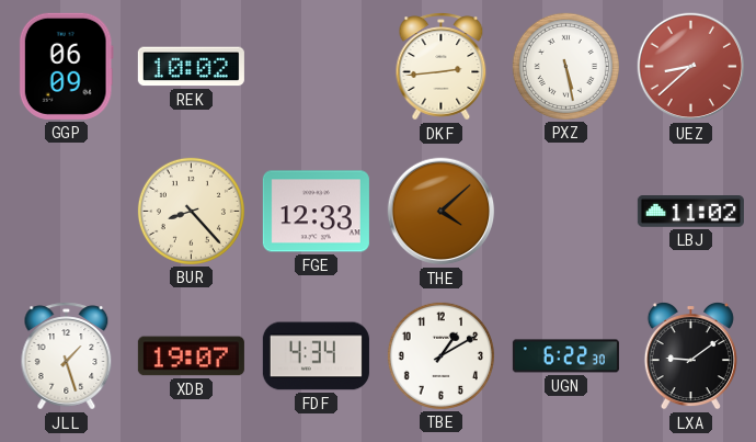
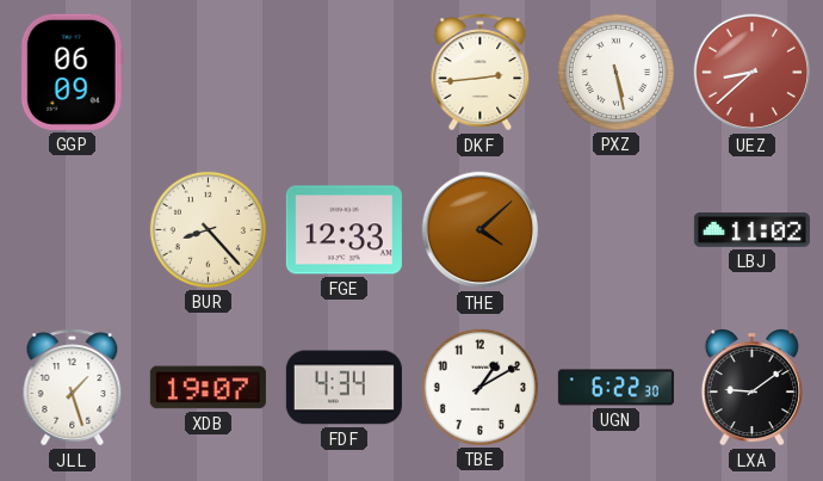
REK: 10:02 -> none
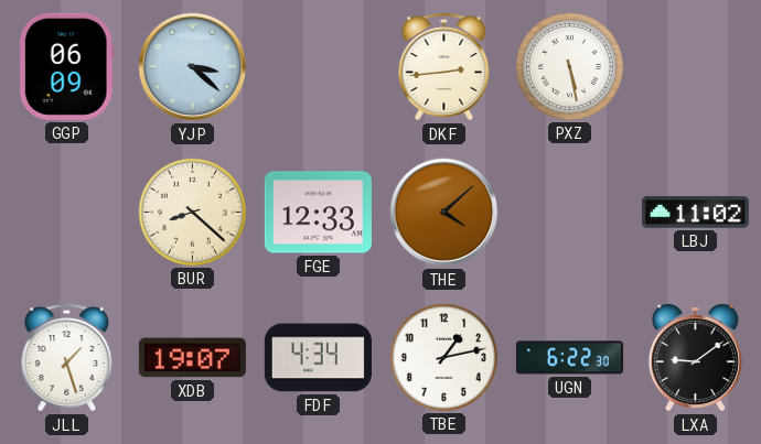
YJP: none -> 3:22
UEZ: 8:38 -> none
BUR: 8:23 -> 8:22
TBE: 1:10 -> 1:13
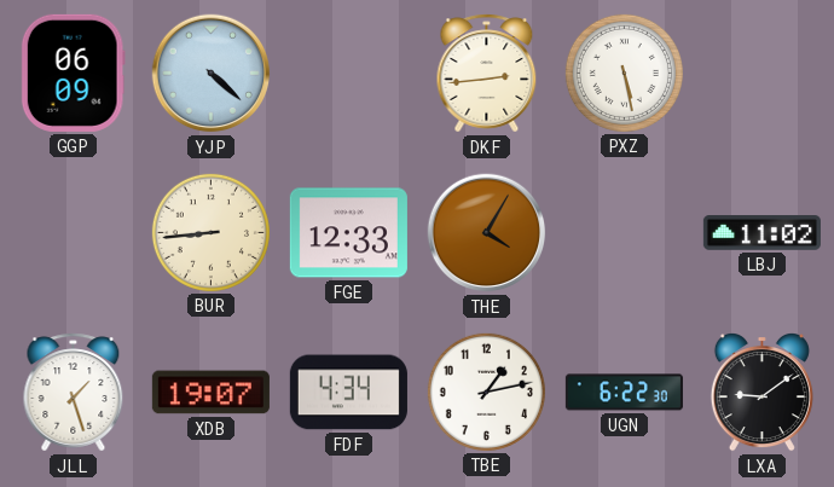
YJP: 3:22 -> 4:22
BUR: 8:22 -> 8:44
THE: 4:08 -> 4:05
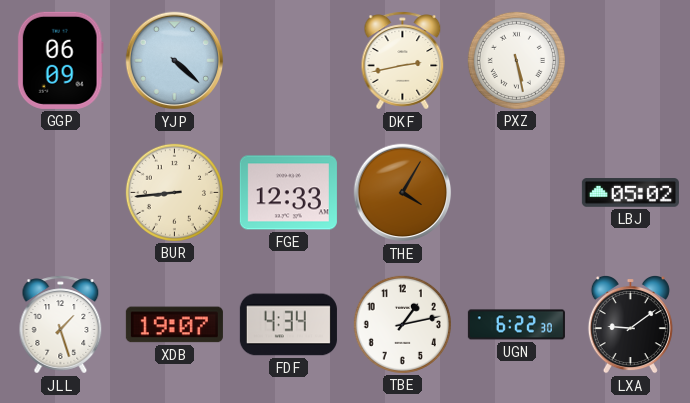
DKF: 2:44 -> 2:43
LBJ: 11:02 -> 05:02
